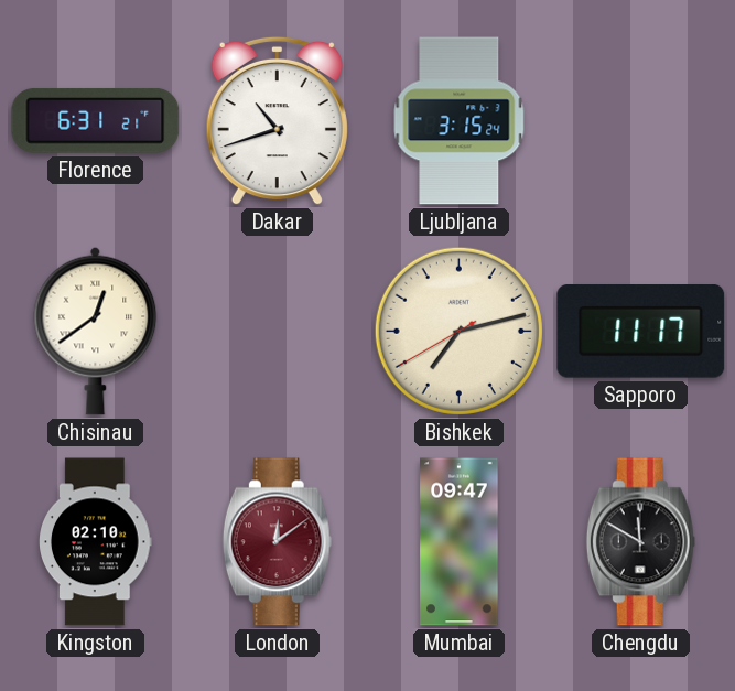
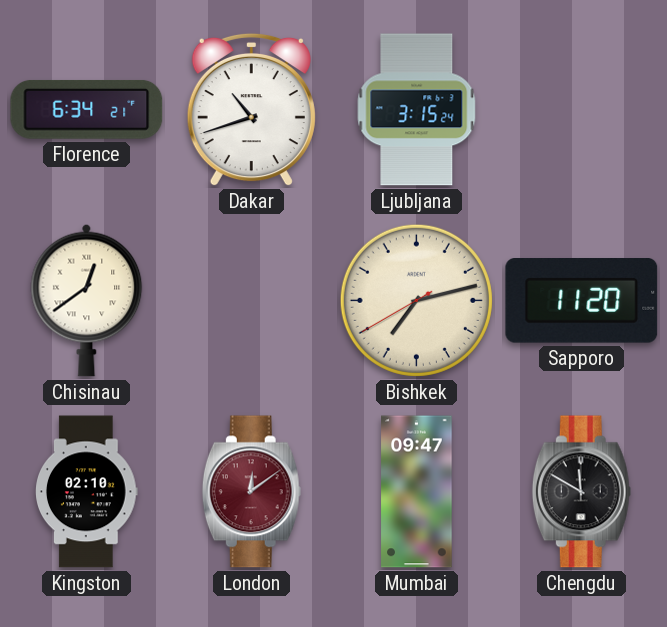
Florence: 6:31 -> 6:34
Sapporo: 11:17 -> 11:20
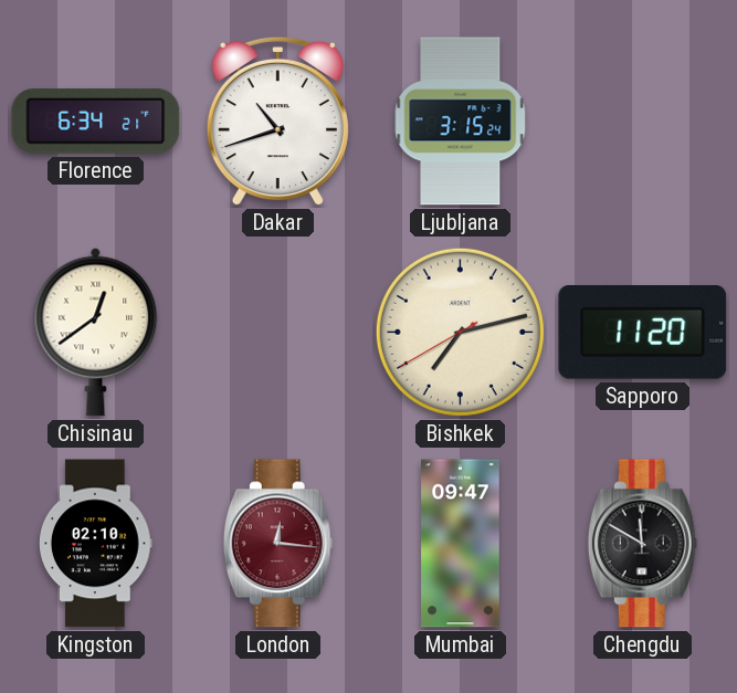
London: 12:09 -> 12:16
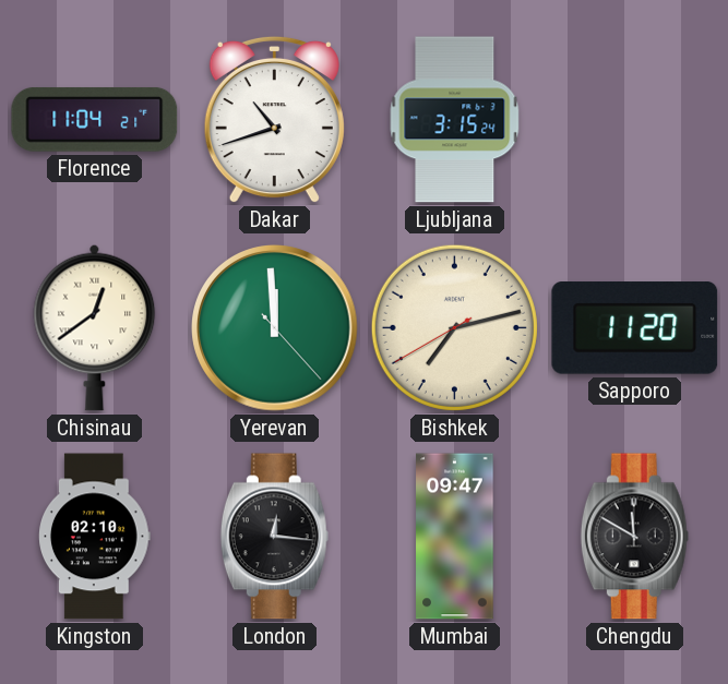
Florence: 6:34 -> 11:04
Yerevan: none -> 11:59
London dial: burgundy -> black
